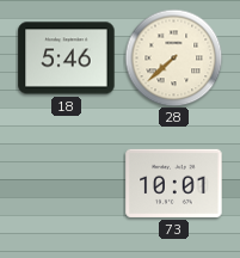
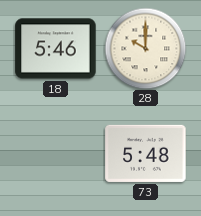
28: 7:38 -> 10:00
73: 10:01 -> 5:48
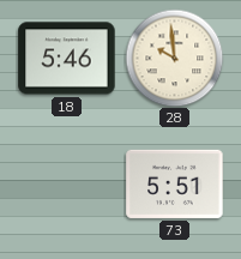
28: 10:00 -> 9:59
73: 5:48 -> 5:51
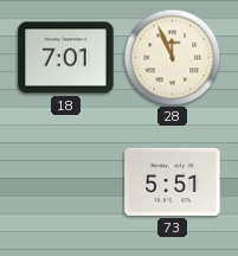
18: 5:46 -> 7:01
28: 9:59 -> 11:56
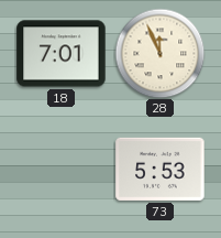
73: 5:51 -> 5:53
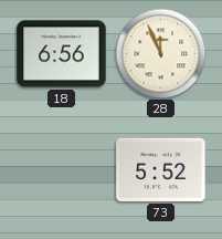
18: 7:01 -> 6:56
73: 5:53 -> 5:52
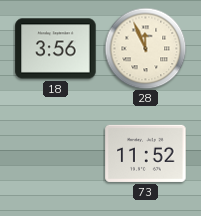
18: 6:56 -> 3:56
73: 5:52 -> 11:52
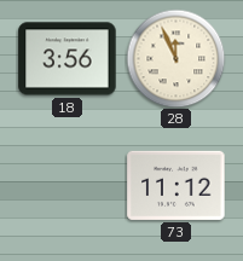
73: 11:52 -> 11:12
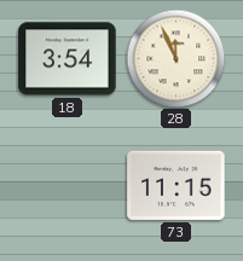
18: 3:56 -> 3:54
73: 11:12 -> 11:15
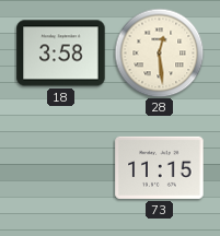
18: 3:54 -> 3:58
28: 11:56 -> 12:29
